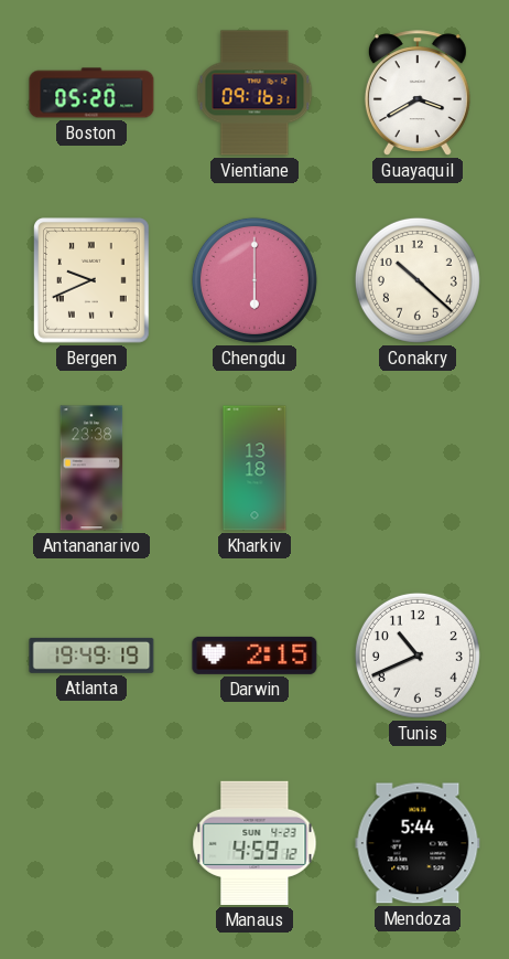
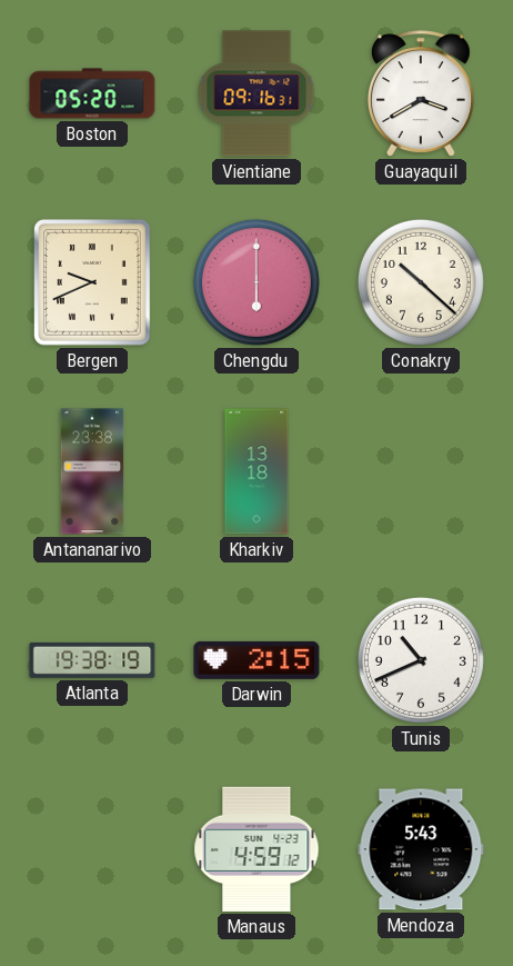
Atlanta: 19:49 -> 19:38
Mendoza: 5:44 -> 5:43
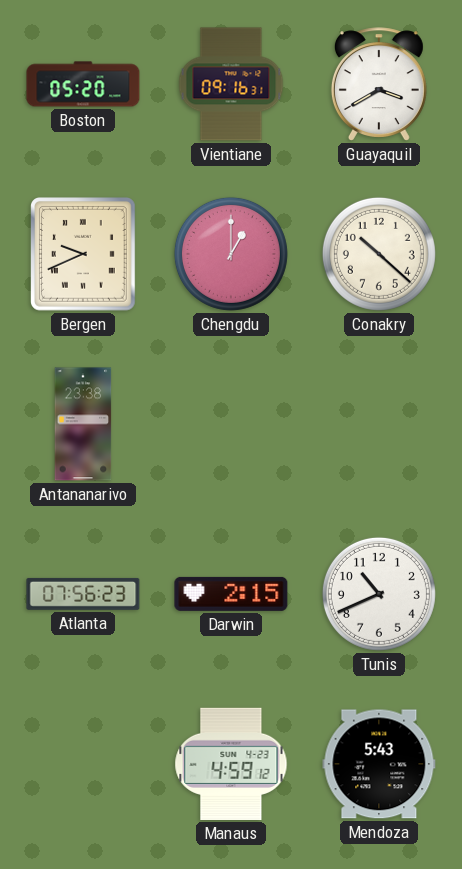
Chengdu: 6:00 -> 1:00
Kharkiv: 13:18 -> none
Atlanta: 19:38 -> 07:56
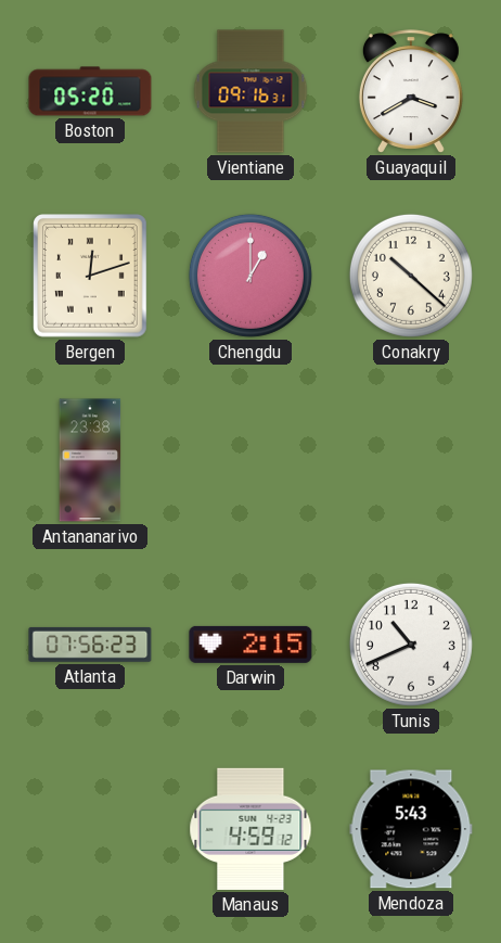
Bergen: 9:41 -> 12:12
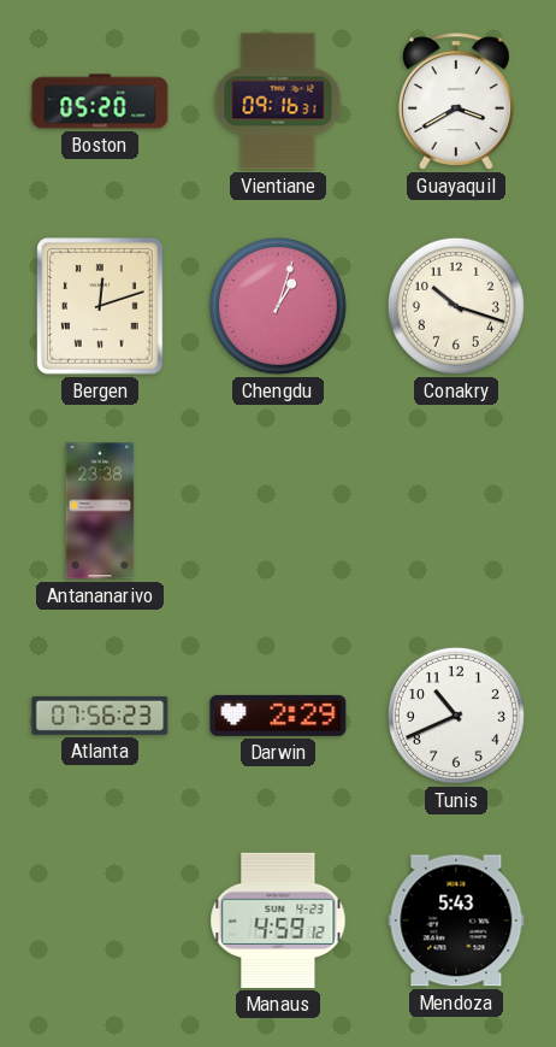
Chengdu: 1:00 -> 1:03
Conakry: 10:22 -> 10:18
Darwin: 2:15 -> 2:29
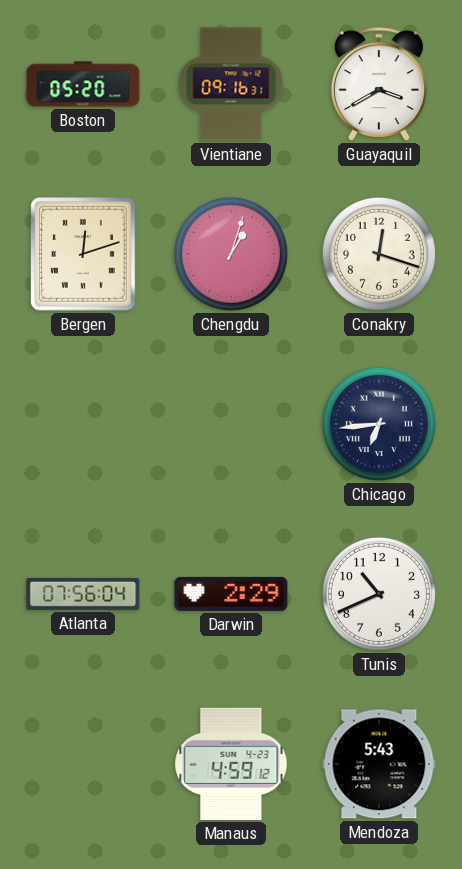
Conakry: 10:18 -> 12:18
Antananarivo: 23:38 -> none
Chicago: none -> 6:44
Atlanta: 07:56:23 -> 07:56:04
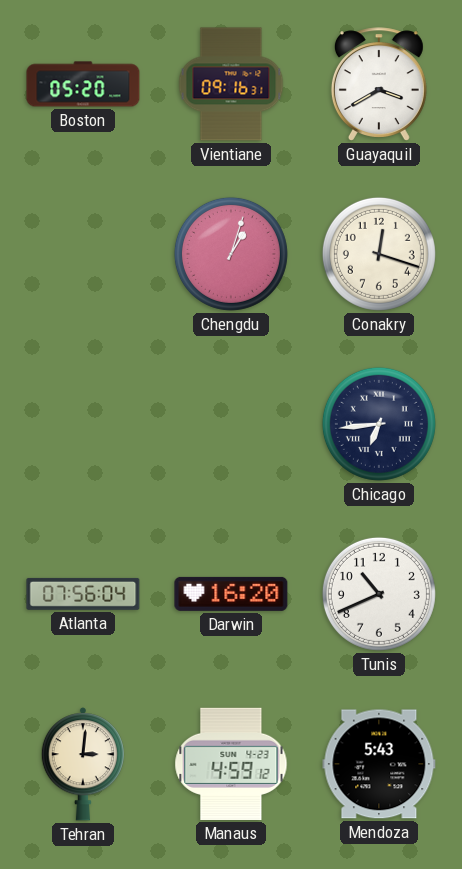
Bergen: 12:12 -> none
Darwin: 2:29 -> 16:20
Tehran: none -> 3:01
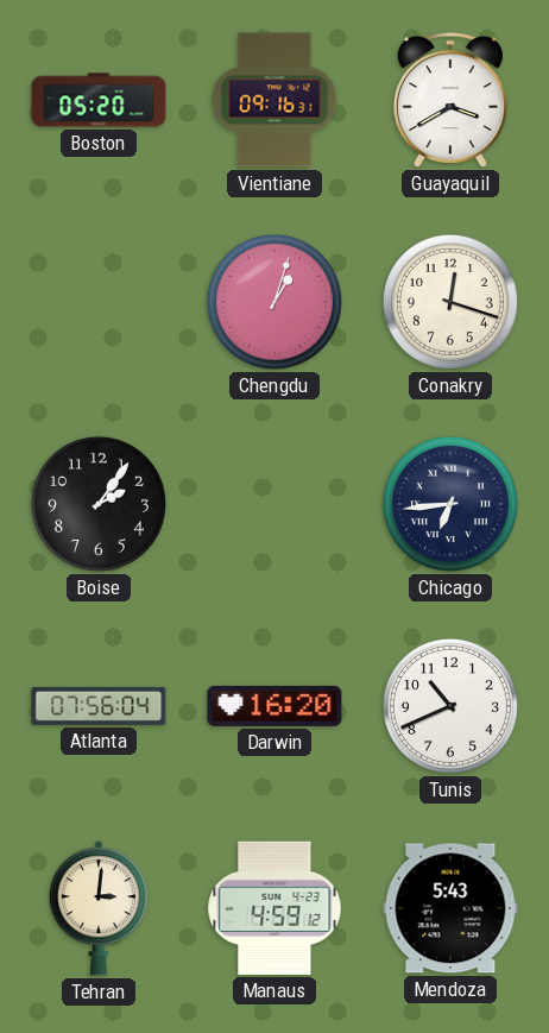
Boise: none -> 2:06
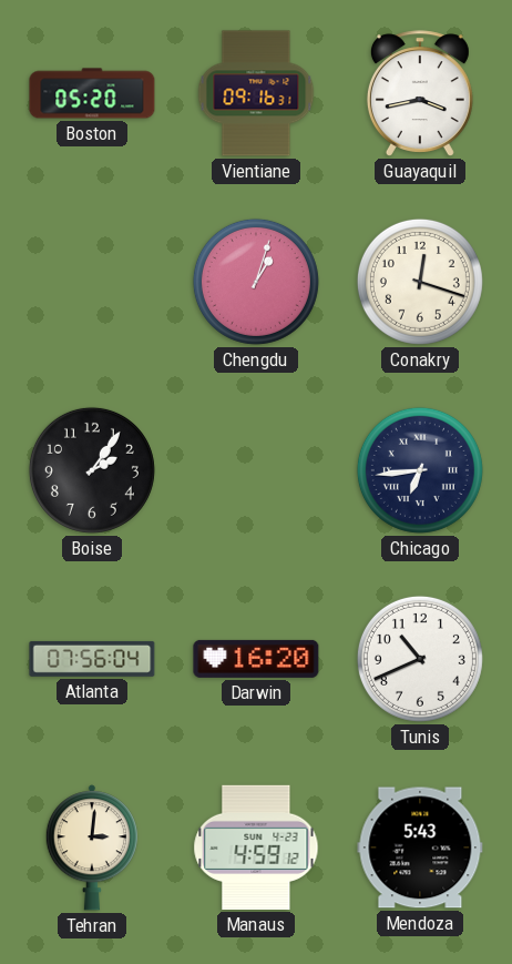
Guayaquil: 3:40 -> 3:43
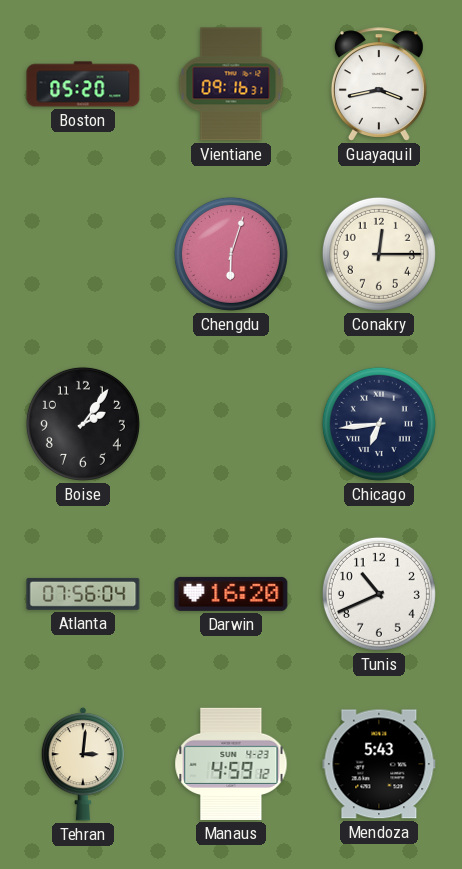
Chengdu: 1:03 -> 6:03
Conakry: 12:18 -> 12:15
